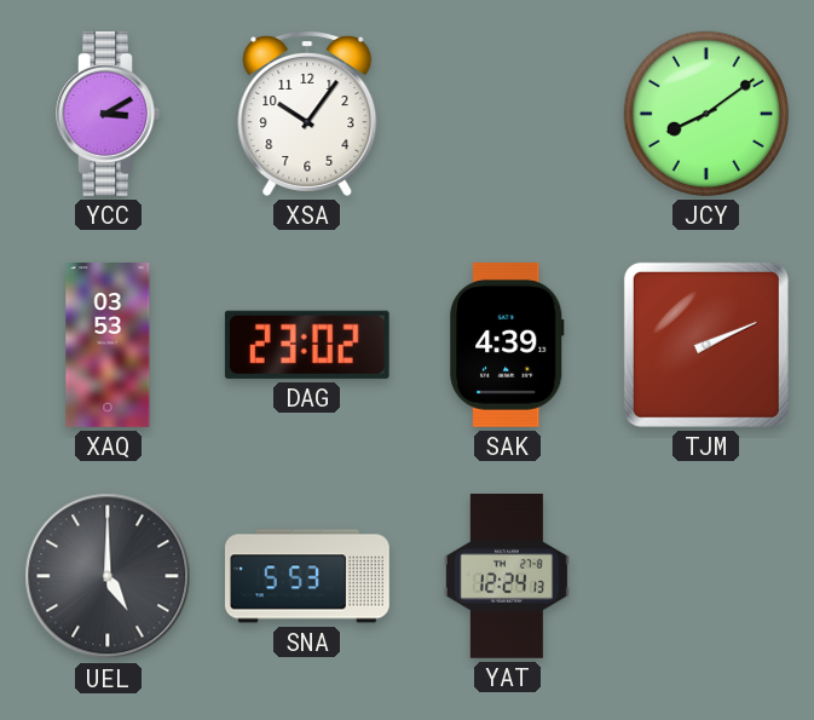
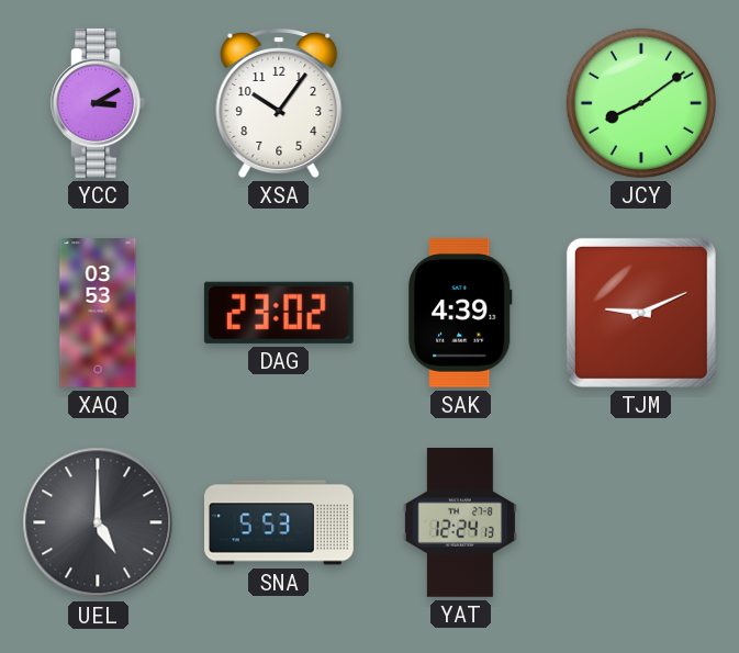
TJM: 2:11 -> 9:11
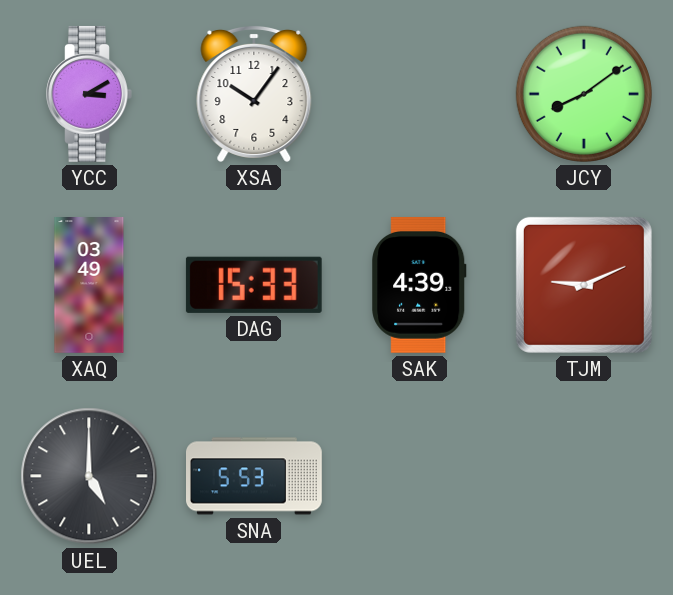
XAQ: 03:53 -> 03:49
DAG: 23:02 -> 15:33
YAT: 12:24 -> none
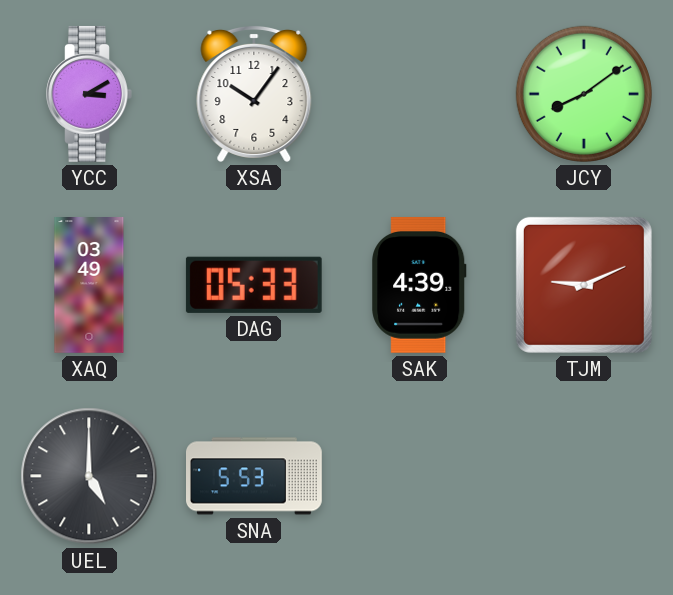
DAG: 15:33 -> 05:33
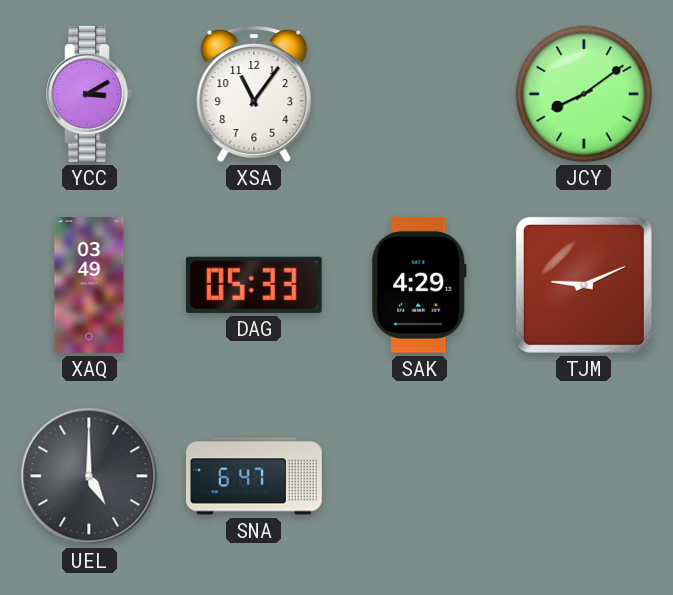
XSA: 10:06 -> 11:06
SAK: 4:39 -> 4:29
SNA: 5:53 -> 6:47
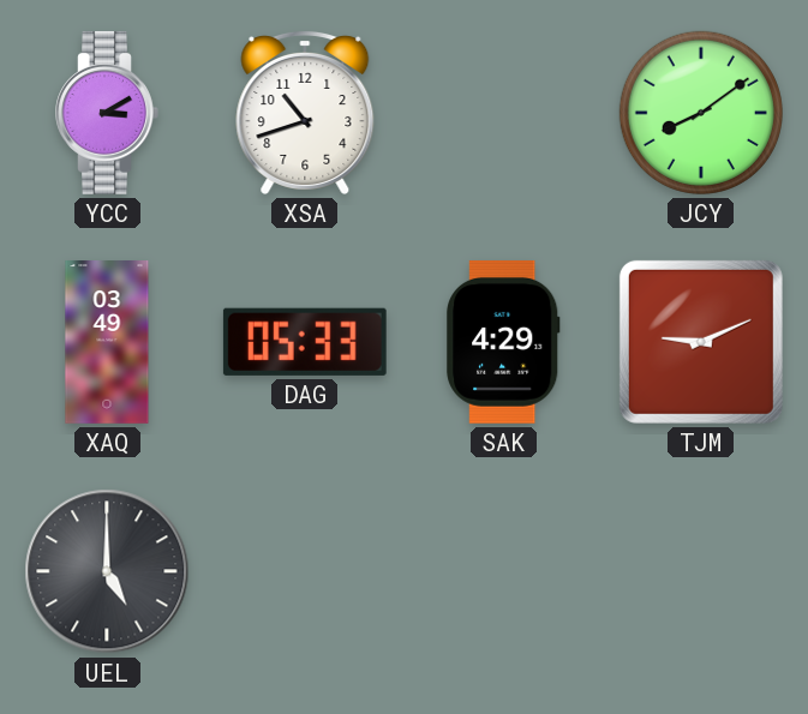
XSA: 11:06 -> 10:42
SNA: 6:47 -> none
